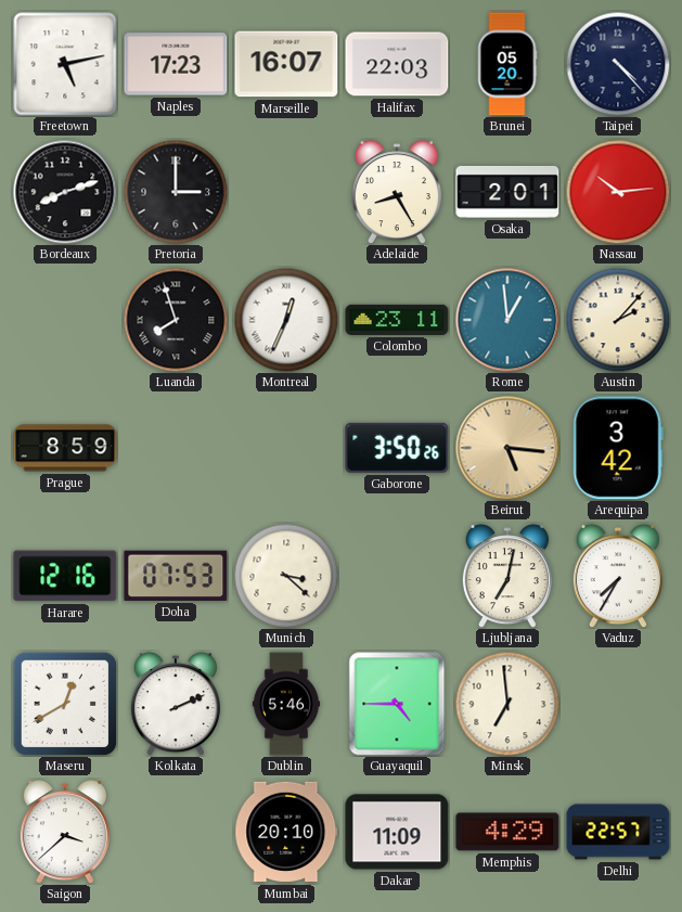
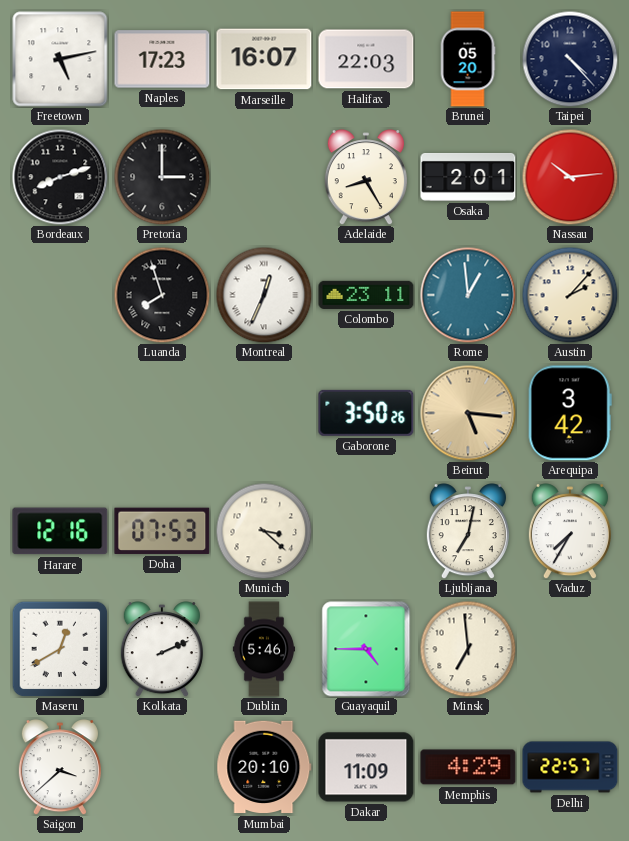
Prague: 8:59 -> none
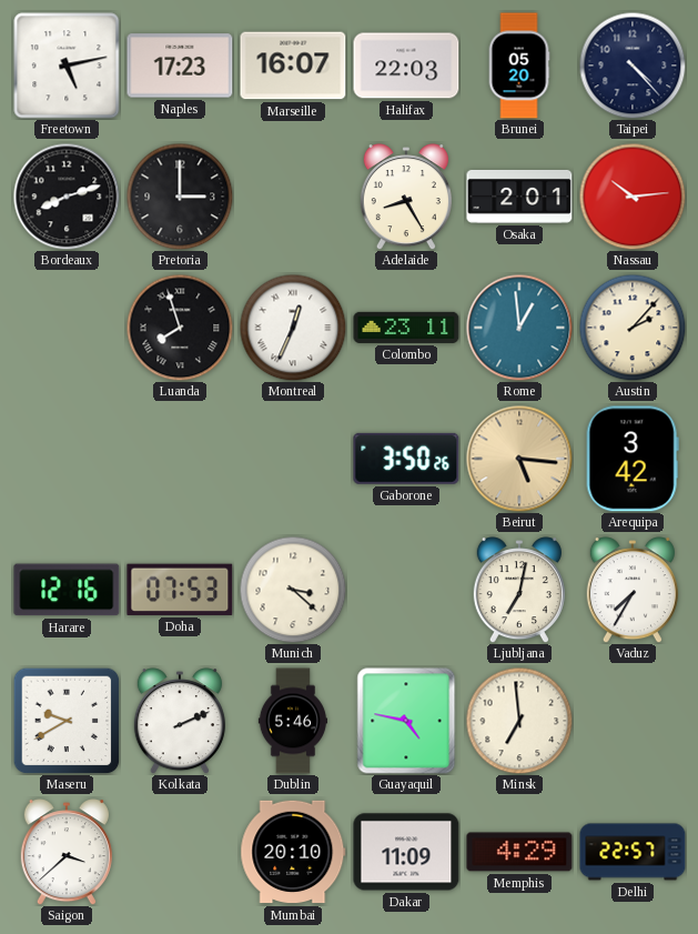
Maseru: 12:40 -> 9:40
Guayaquil: 4:45 -> 4:47
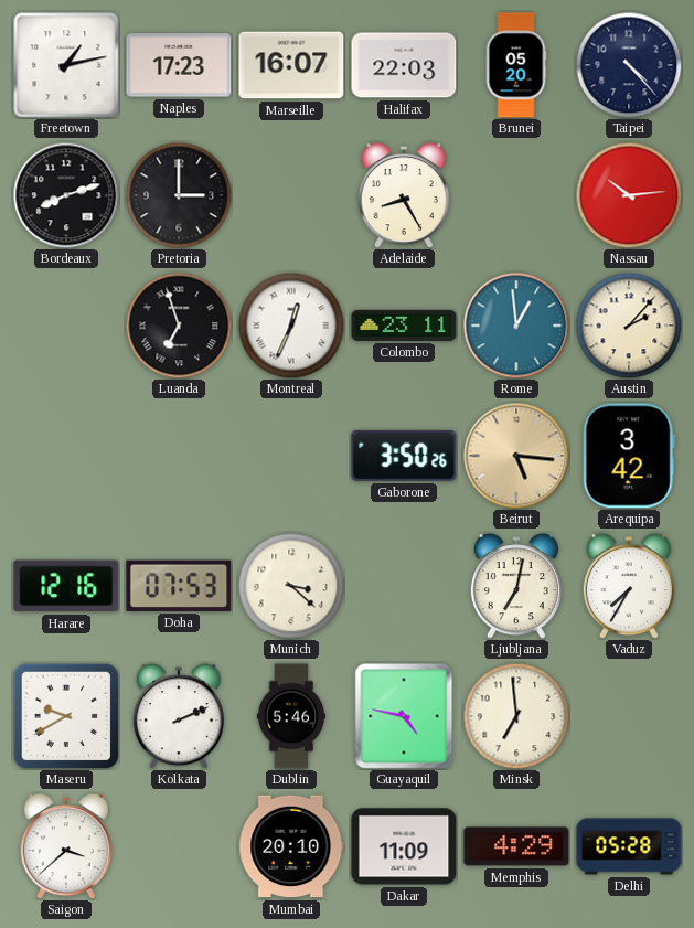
Freetown: 5:13 -> 1:13
Osaka: 2:01 -> none
Luanda: 7:57 -> 6:57
Delhi: 22:57 -> 05:28
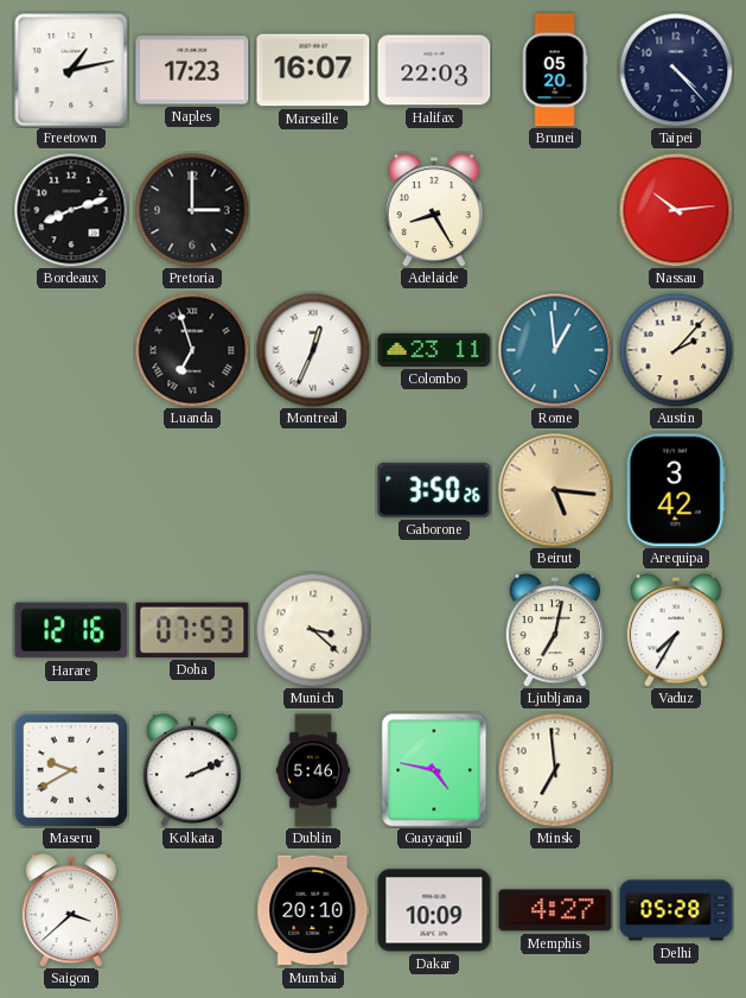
Dakar: 11:09 -> 10:09
Memphis: 4:29 -> 4:27
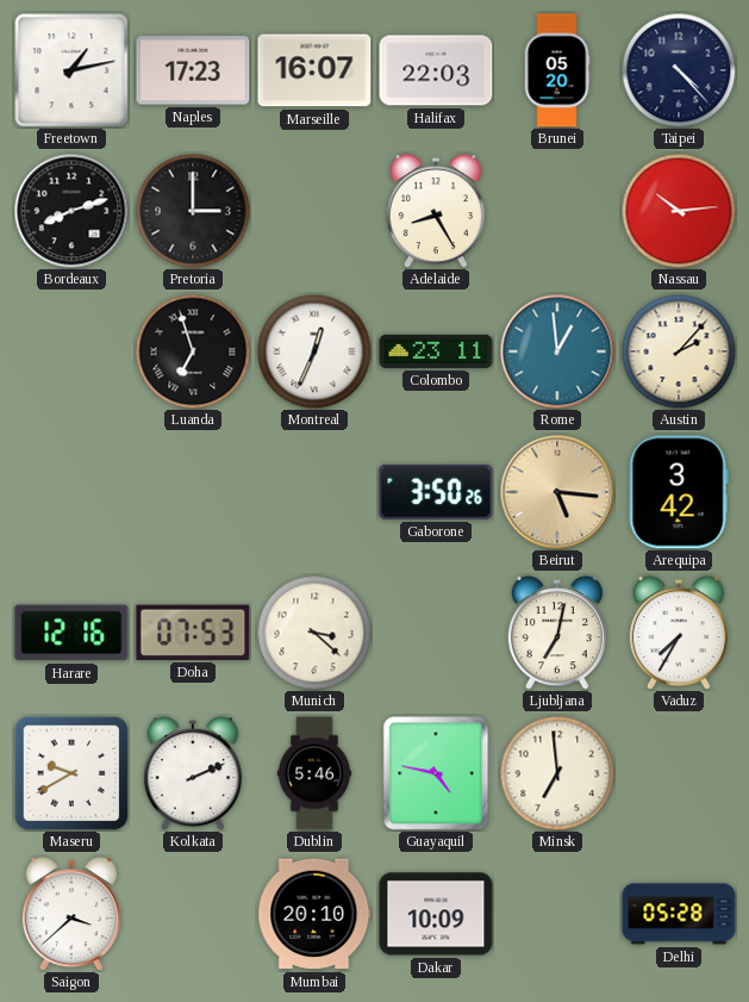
Memphis: 4:27 -> none
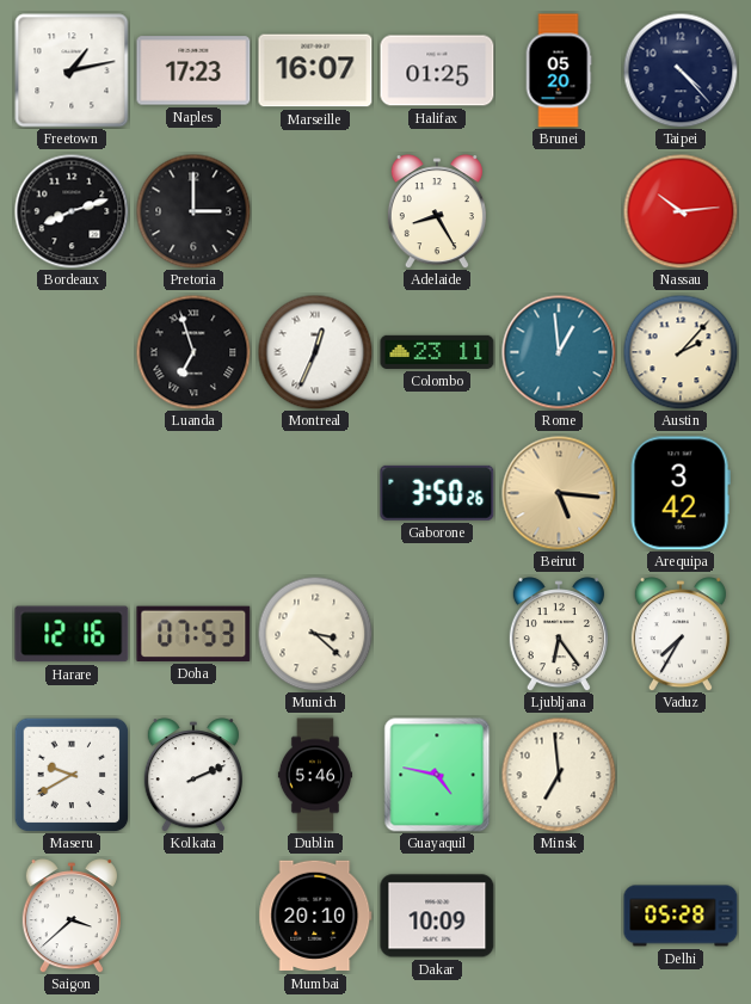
Halifax: 22:03 -> 01:25
Ljubljana: 7:02 -> 6:24
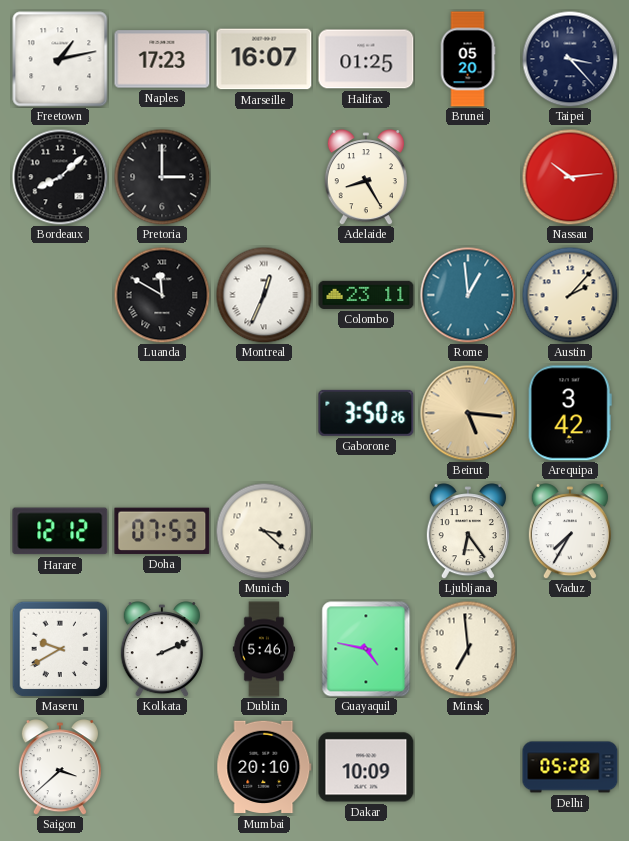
Taipei: 4:23 -> 3:23
Bordeaux: 8:12 -> 8:08
Luanda: 6:57 -> 11:50
Harare: 12:16 -> 12:12
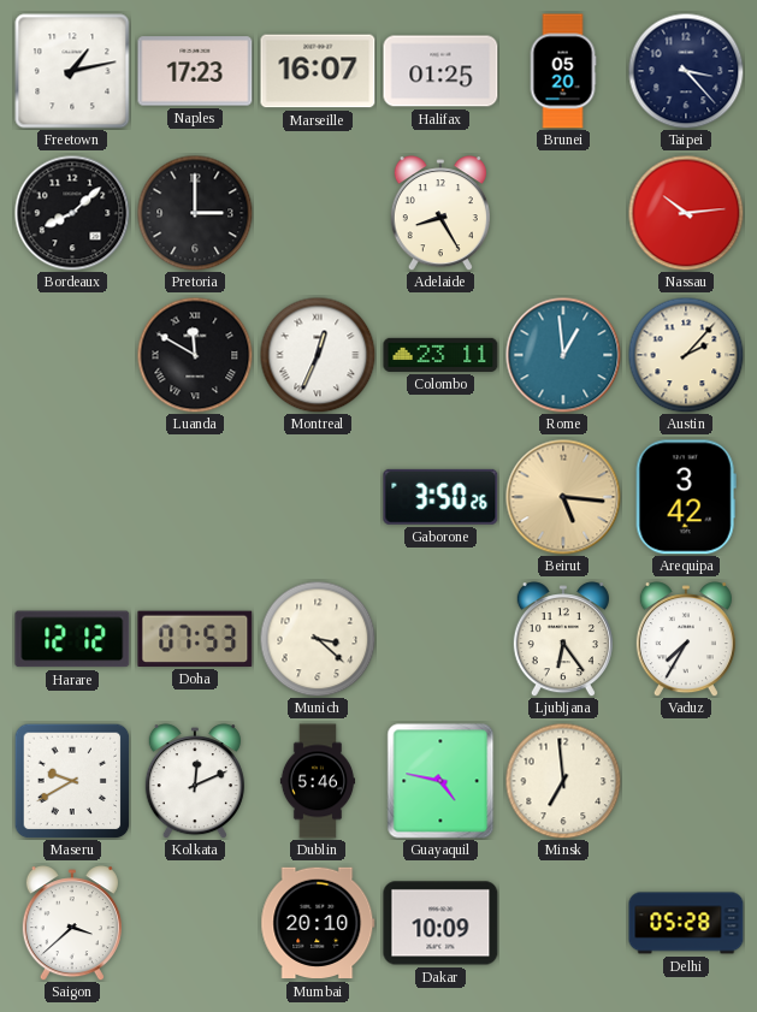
Kolkata: 2:11 -> 12:11
